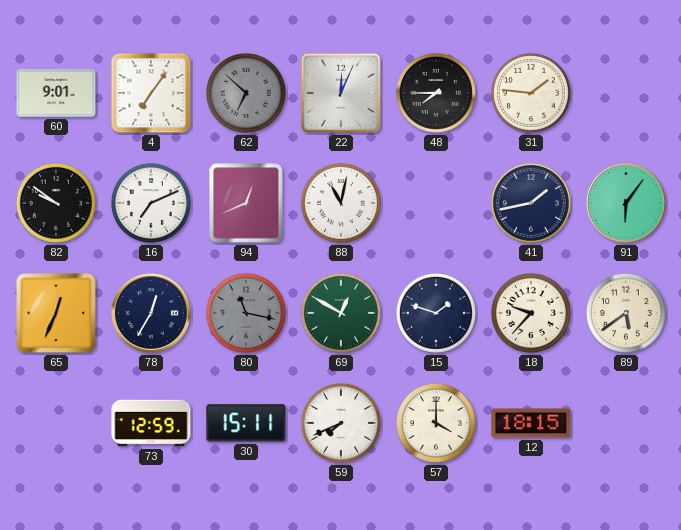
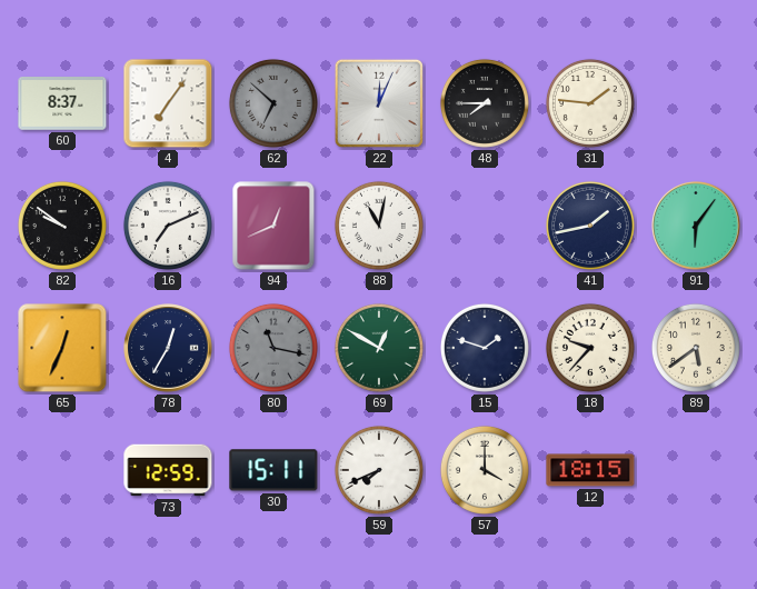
60: 9:01 -> 8:37
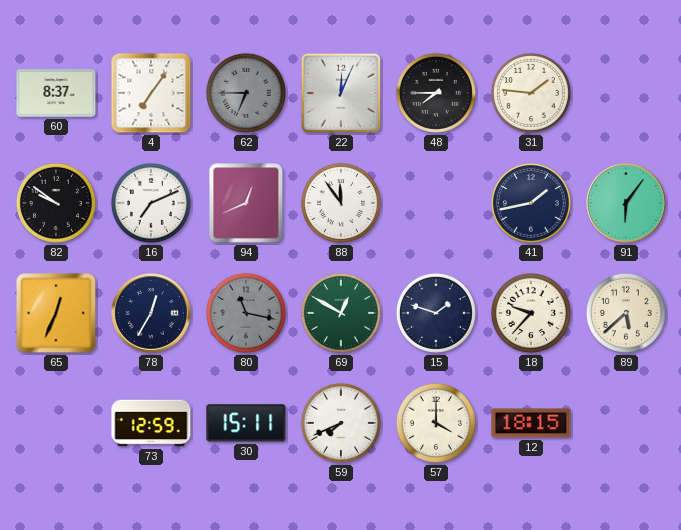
62: 6:52 -> 6:45
88: 11:02 -> 11:54
89: 5:39 -> 5:38
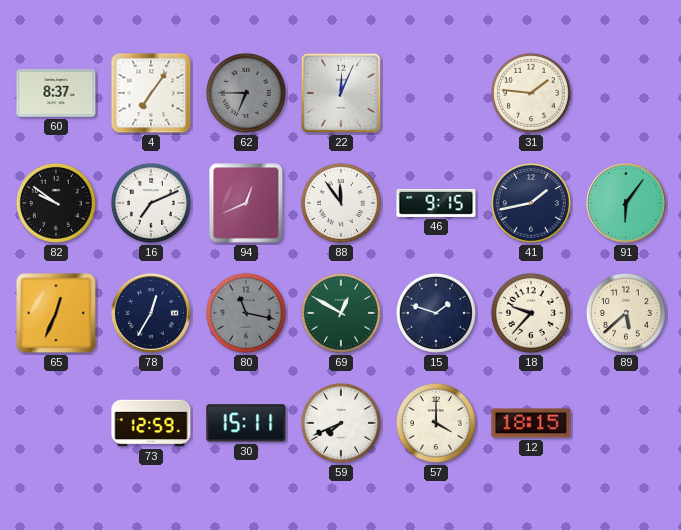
48: 7:45 -> none
46: none -> 9:15
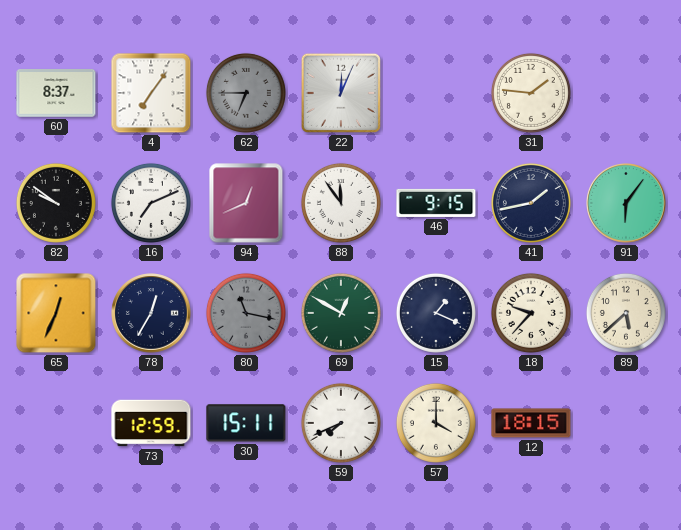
15: 1:48 -> 1:19
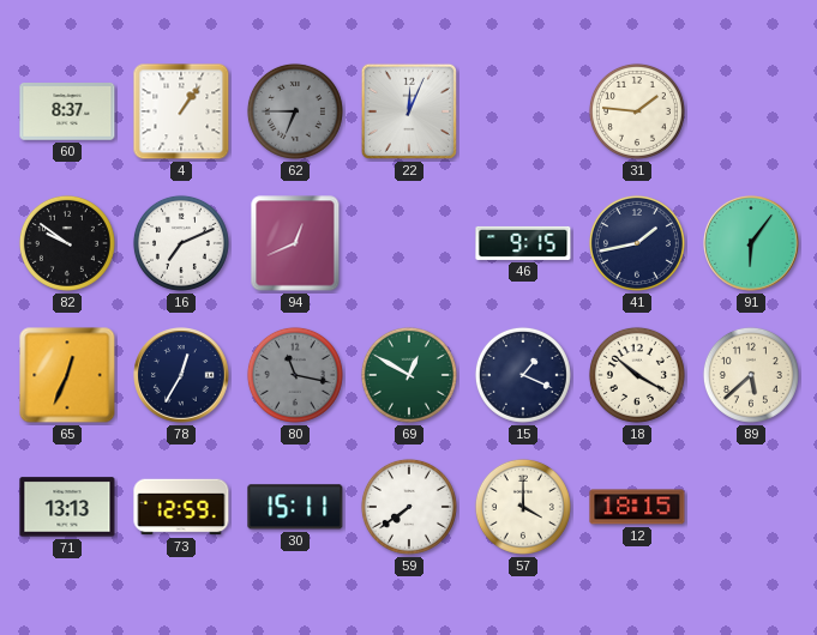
4: 7:06 -> 1:06
88: 11:54 -> none
18: 9:37 -> 10:20
71: none -> 13:13
59: 7:41 -> 7:39
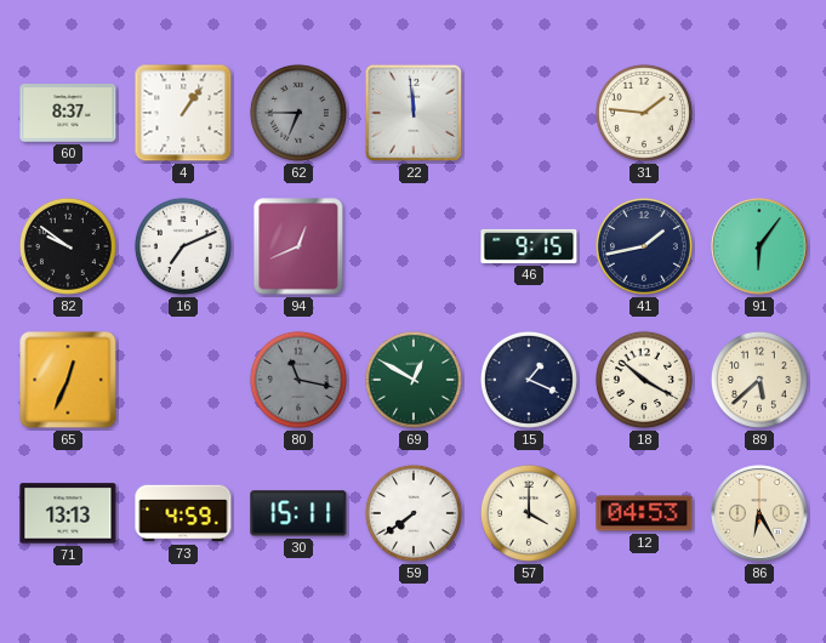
22: 12:04 -> 11:59
78: 12:35 -> none
73: 12:59 -> 4:59
12: 18:15 -> 04:53
86: none -> 6:25
